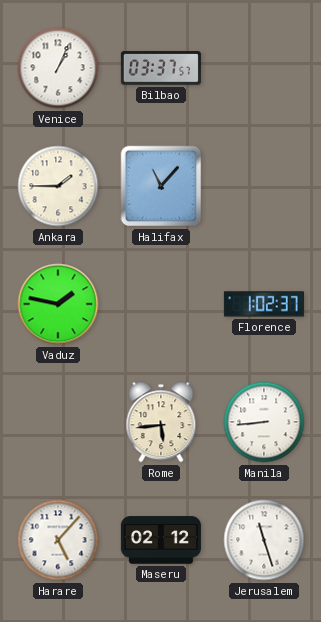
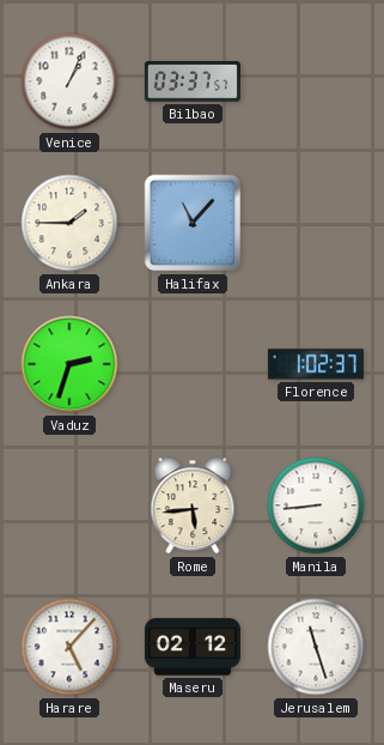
Vaduz: 1:47 -> 2:33
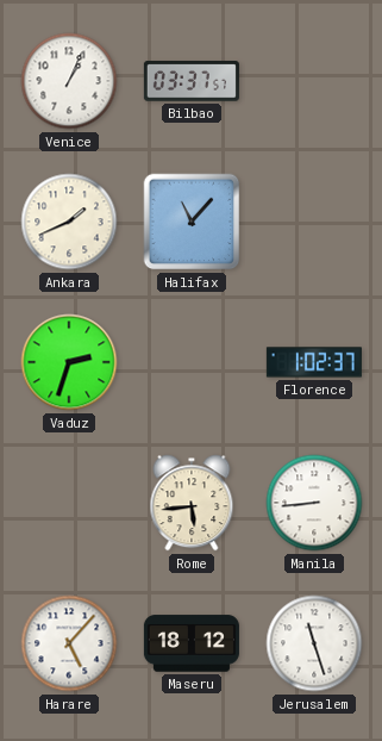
Ankara: 1:45 -> 1:41
Maseru: 02:12 -> 18:12
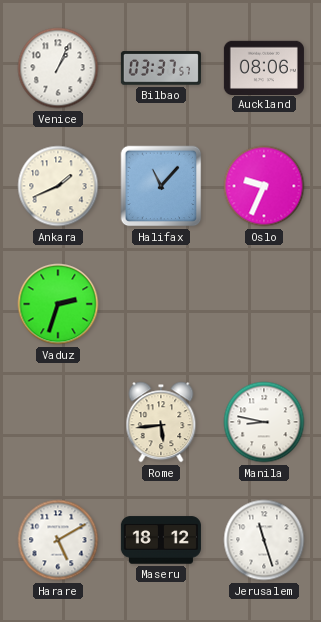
Auckland: none -> 08:06
Oslo: none -> 9:34
Florence: 1:02 -> none
Manila: 8:44 -> 8:47
Harare: 5:07 -> 5:10
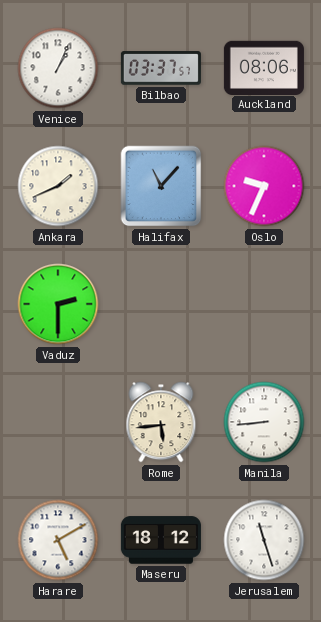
Vaduz: 2:33 -> 2:30
Manila: 8:47 -> 8:44
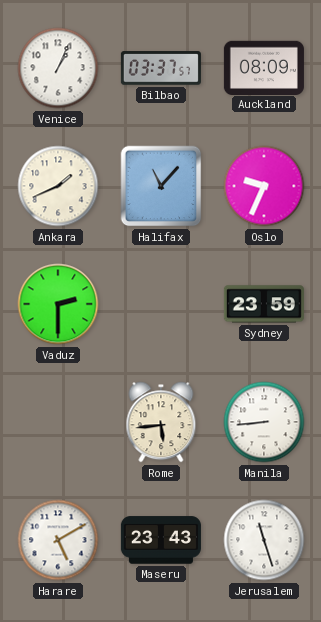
Auckland: 08:06 -> 08:09
Sydney: none -> 23:59
Maseru: 18:12 -> 23:43
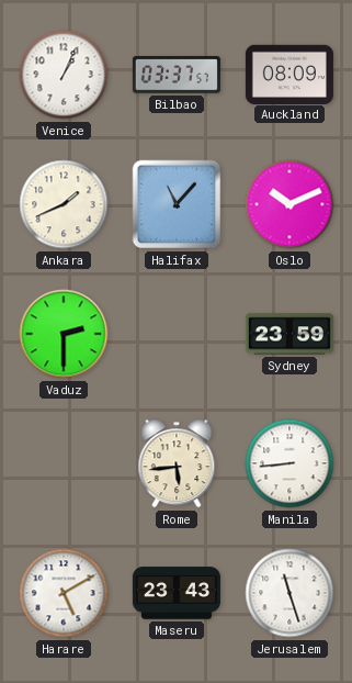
Oslo: 9:34 -> 10:11
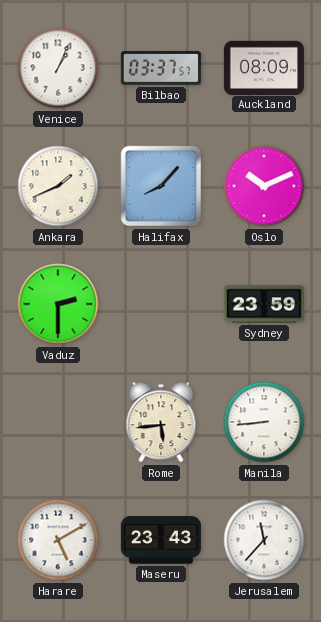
Halifax: 11:07 -> 8:07
Jerusalem: 11:27 -> 11:37
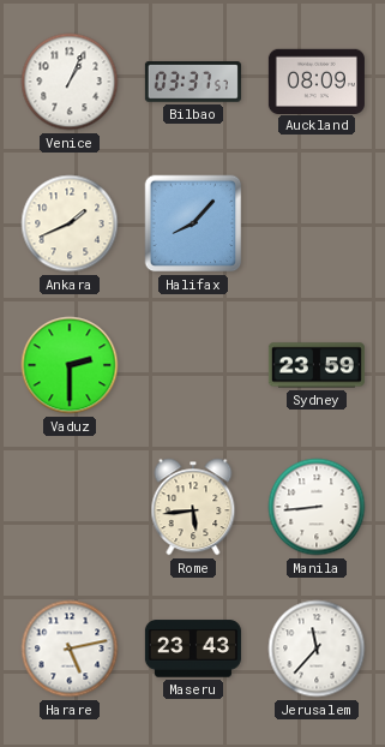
Oslo: 10:11 -> none
Harare: 5:10 -> 5:13
